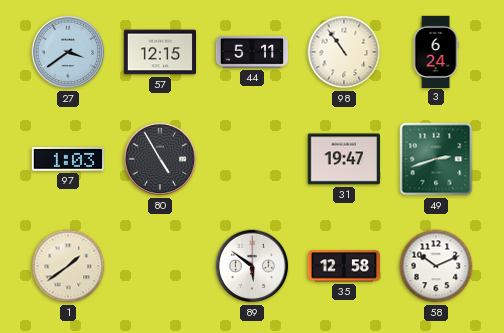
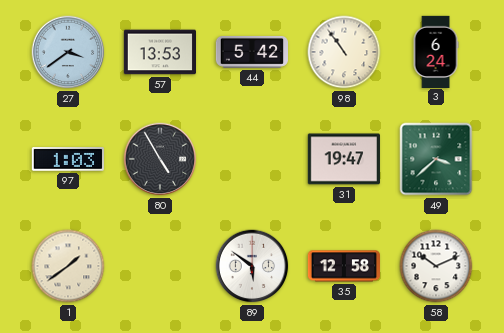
57: 12:15 -> 13:53
44: 5:11 -> 5:42
49: 2:42 -> 3:38
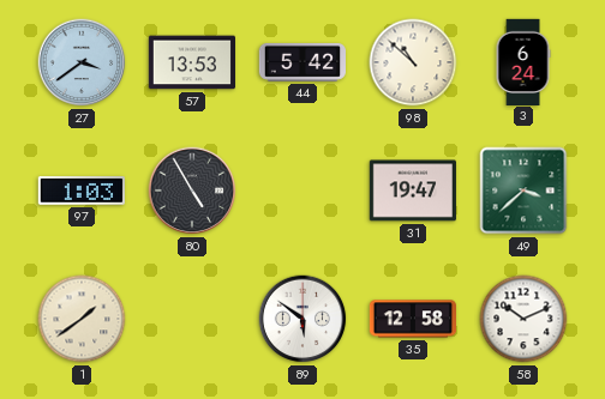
98: 10:54 -> 10:52
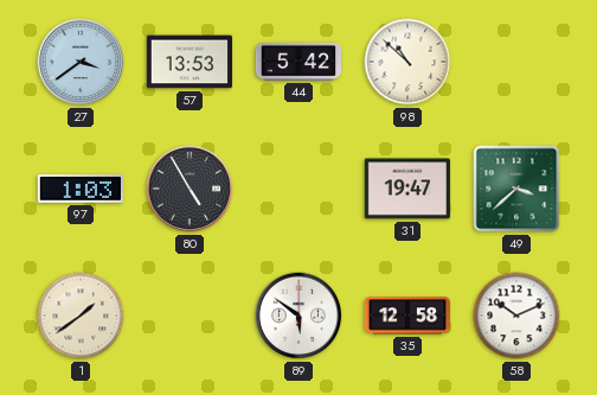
3: 6:24 -> none
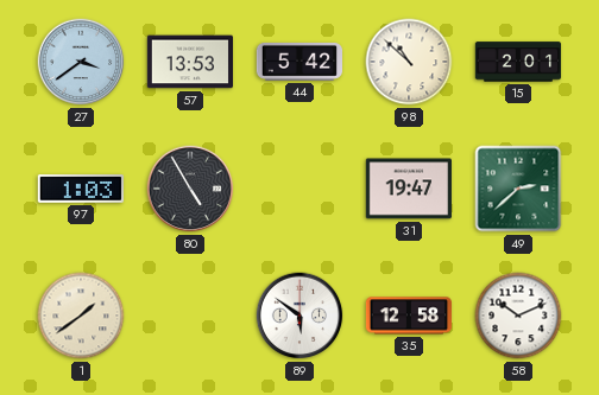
15: none -> 2:01
49: 3:38 -> 2:38
